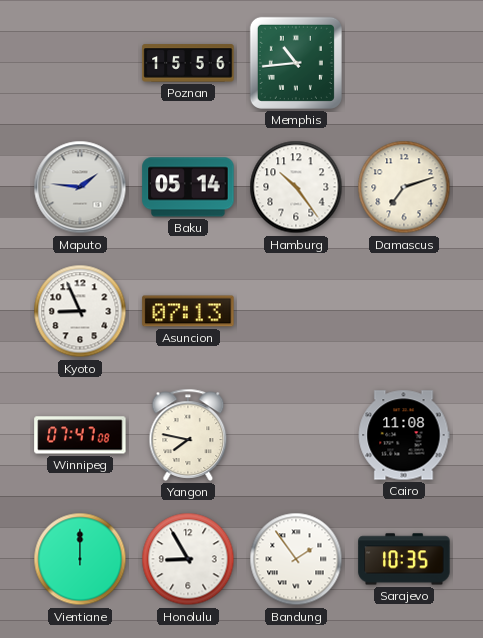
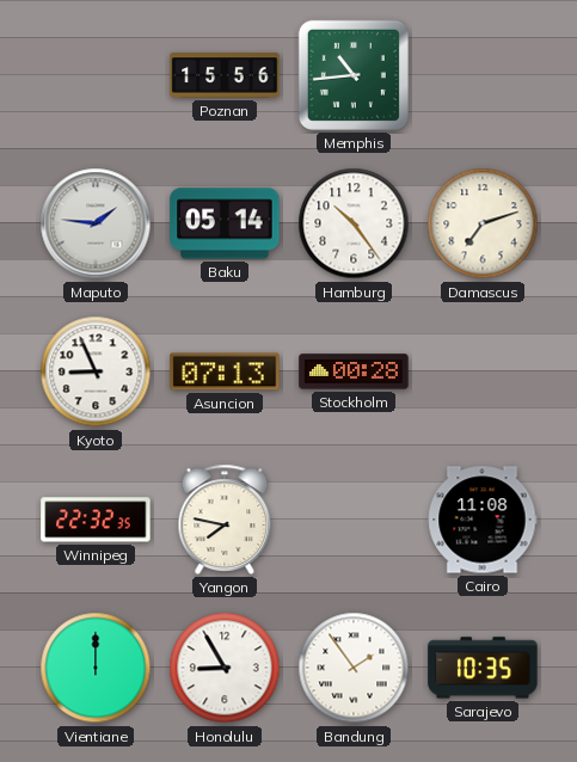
Stockholm: none -> 00:28
Winnipeg: 07:47 -> 22:32
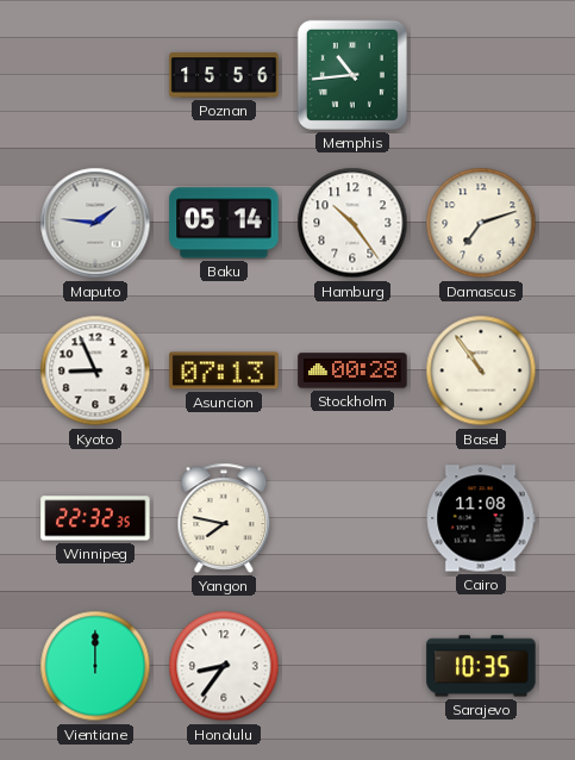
Basel: none -> 10:54
Honolulu: 8:55 -> 8:36
Bandung: 1:54 -> none
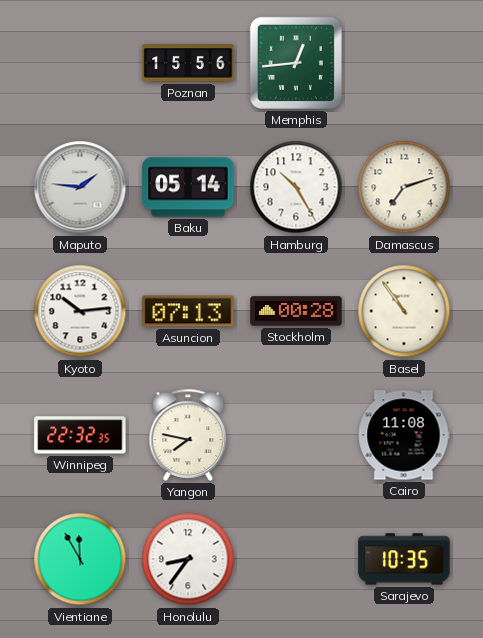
Memphis: 10:44 -> 12:44
Hamburg: 10:24 -> 10:25
Kyoto: 8:56 -> 10:14
Vientiane: 12:00 -> 11:55
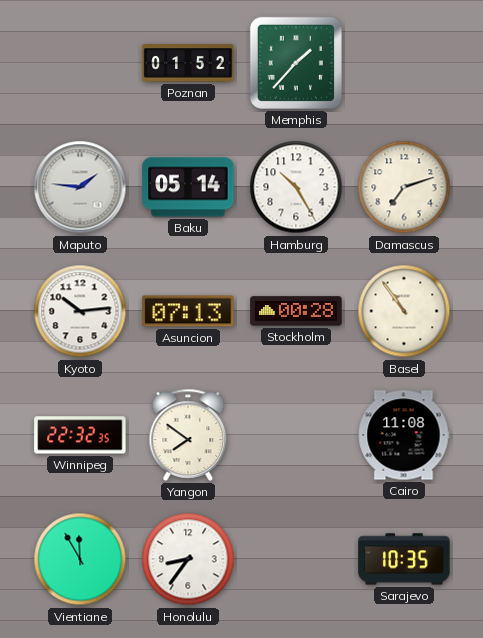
Poznan: 15:56 -> 01:52
Memphis: 12:44 -> 1:37
Yangon: 7:47 -> 7:51
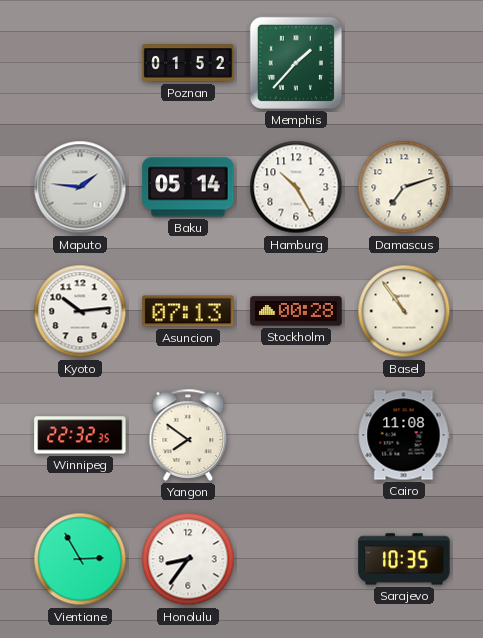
Vientiane: 11:55 -> 2:55
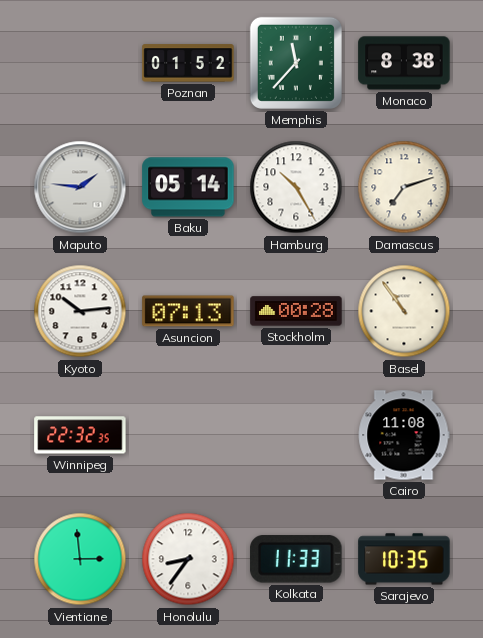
Memphis: 1:37 -> 11:37
Monaco: none -> 8:38
Yangon: 7:51 -> none
Vientiane: 2:55 -> 2:59
Kolkata: none -> 11:33
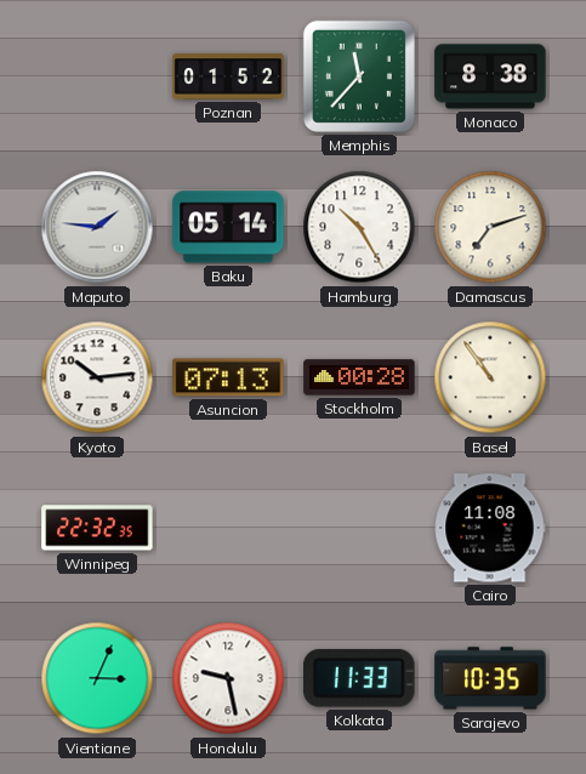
Vientiane: 2:59 -> 3:04
Honolulu: 8:36 -> 9:28
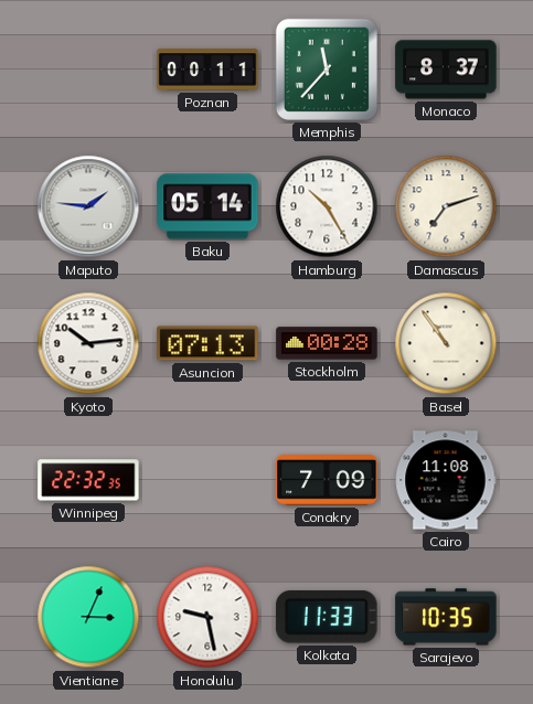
Poznan: 01:52 -> 00:11
Monaco: 8:38 -> 8:37
Conakry: none -> 7:09
